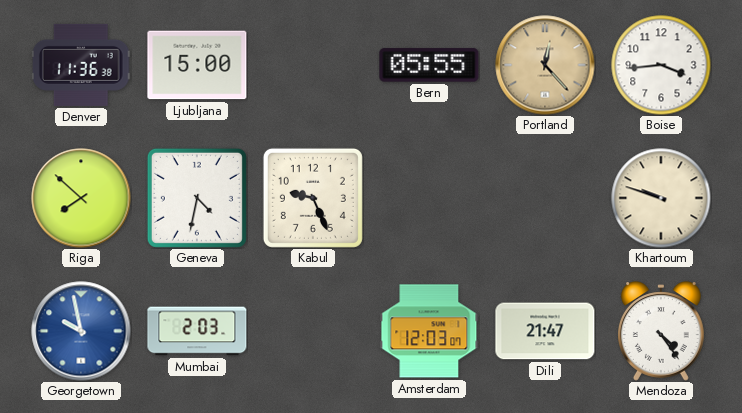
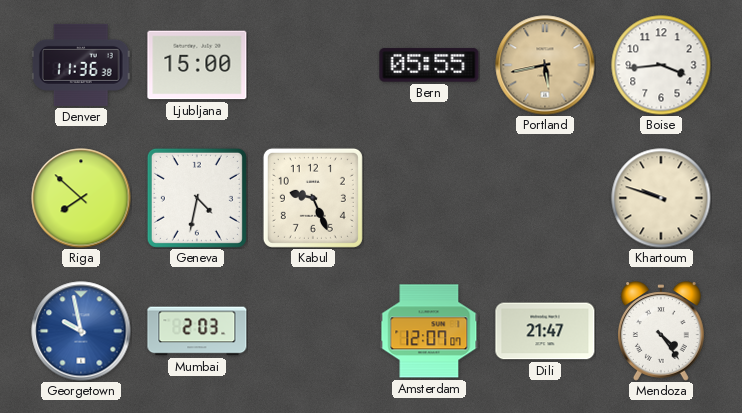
Portland: 12:23 -> 5:43
Amsterdam: 12:03 -> 12:07
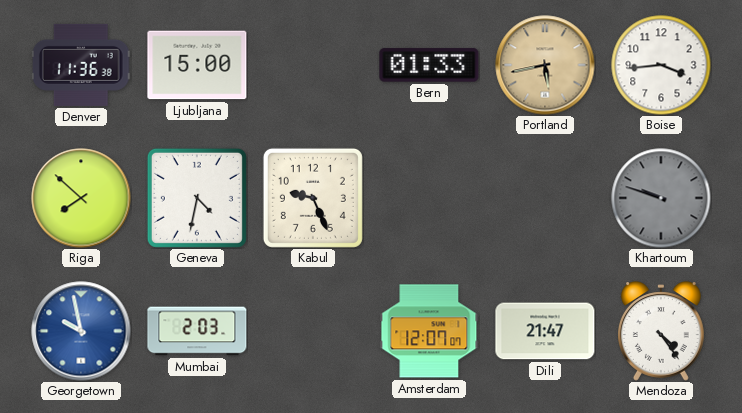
Bern: 05:55 -> 01:33
Khartoum dial: cream -> grey
